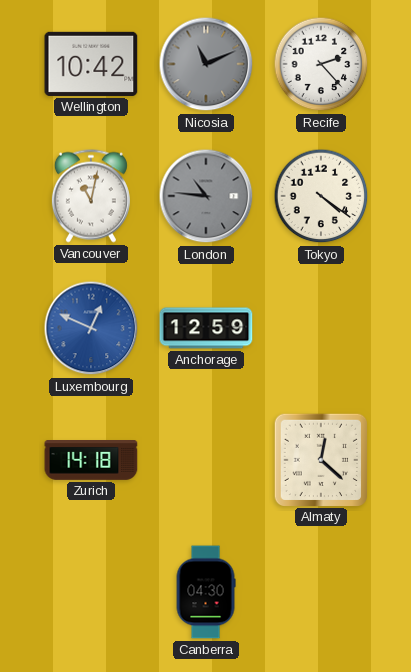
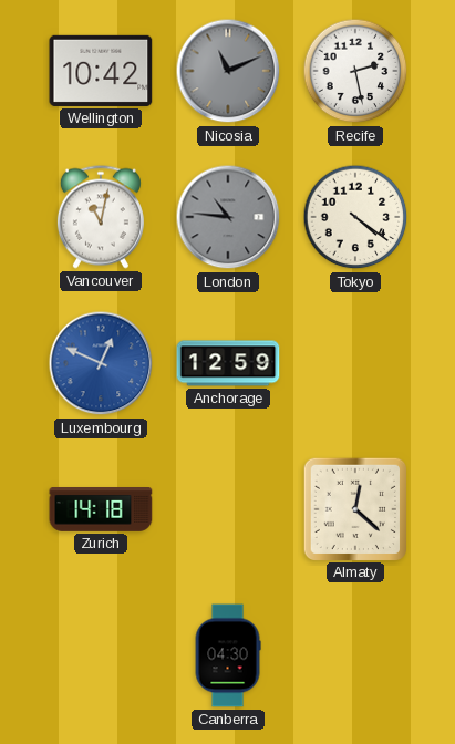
Recife: 2:23 -> 2:28
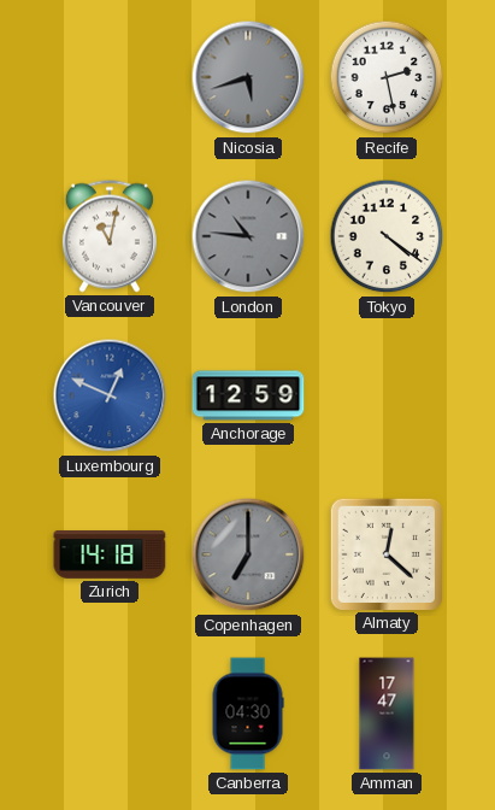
Wellington: 10:42 -> none
Nicosia: 11:11 -> 5:42
Copenhagen: none -> 7:00
Amman: none -> 17:47
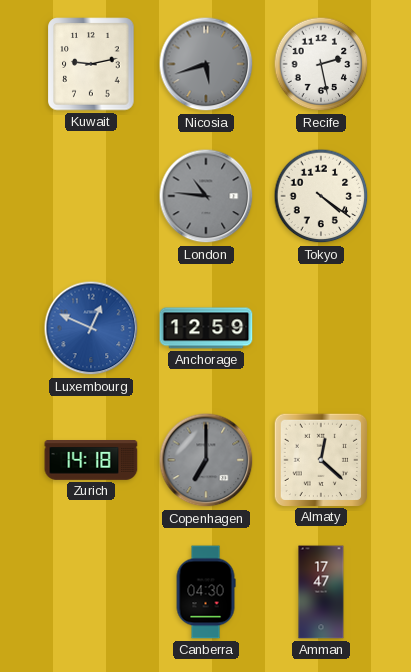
Kuwait: none -> 9:13
Vancouver: 11:02 -> none
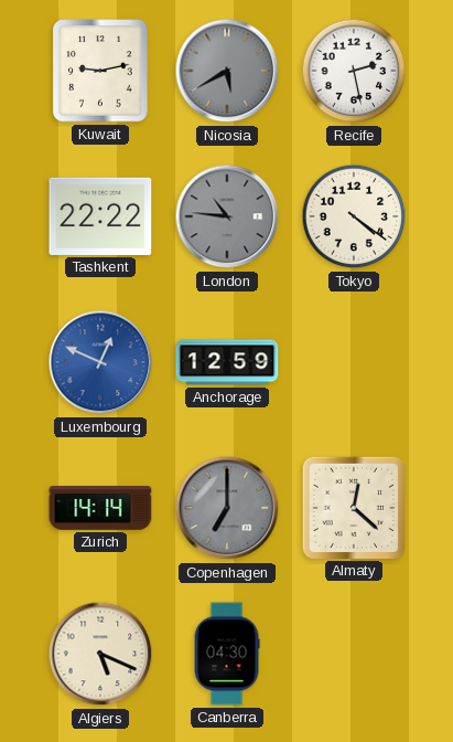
Nicosia: 5:42 -> 5:40
Tashkent: none -> 22:22
Zurich: 14:18 -> 14:14
Algiers: none -> 5:19
Amman: 17:47 -> none
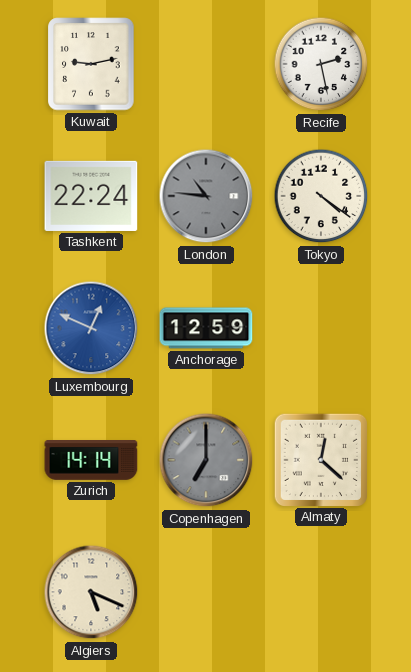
Nicosia: 5:40 -> none
Tashkent: 22:22 -> 22:24
Canberra: 04:30 -> none
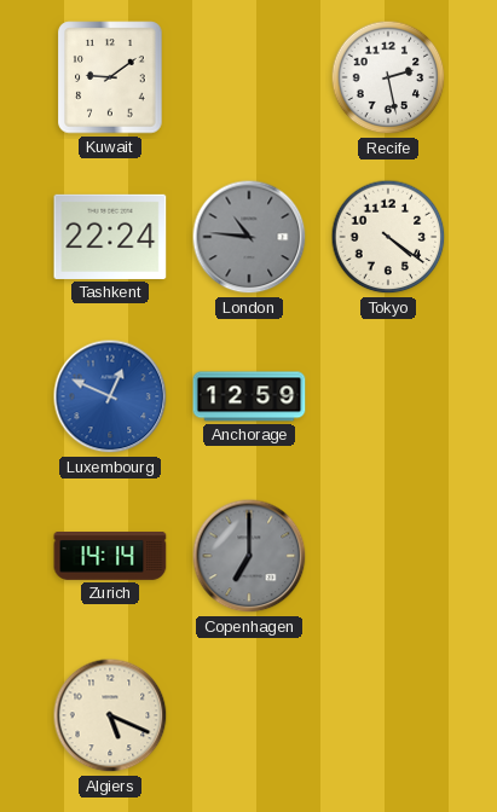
Kuwait: 9:13 -> 9:09
Almaty: 12:22 -> none
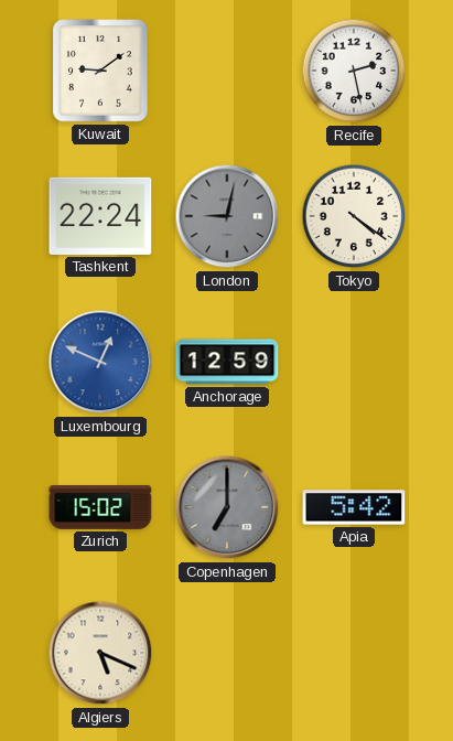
London: 10:46 -> 9:02
Zurich: 14:14 -> 15:02
Apia: none -> 5:42
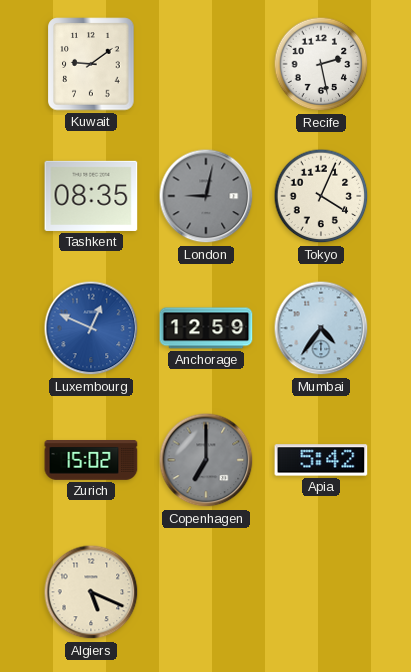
Tashkent: 22:24 -> 08:35
Tokyo: 4:21 -> 4:04
Mumbai: none -> 4:36
